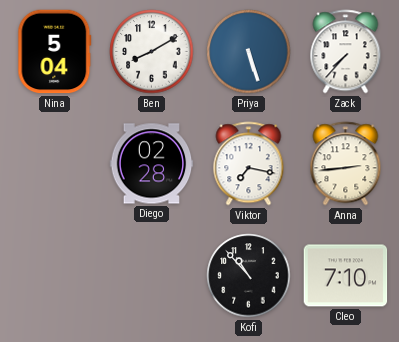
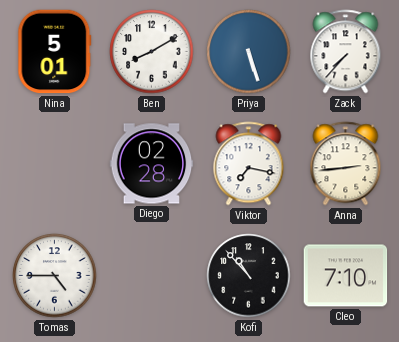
Nina: 5:04 -> 5:01
Tomas: none -> 4:45
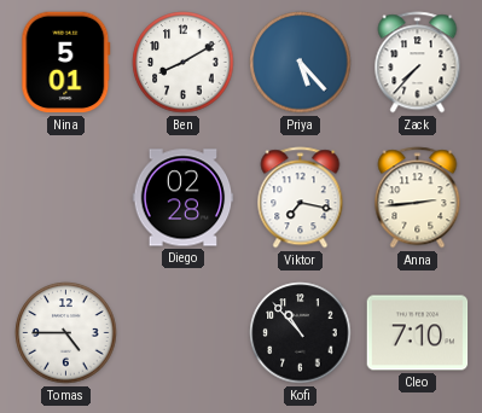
Priya: 5:27 -> 5:23
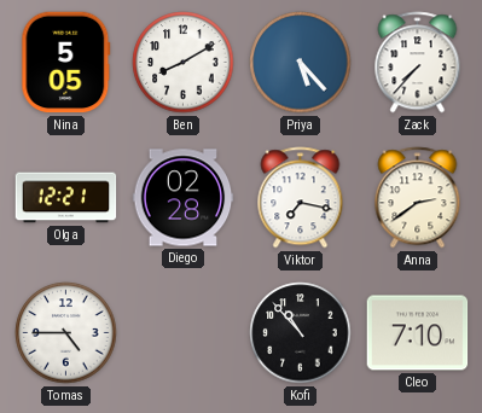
Nina: 5:01 -> 5:05
Olga: none -> 12:21
Anna: 2:44 -> 2:39
